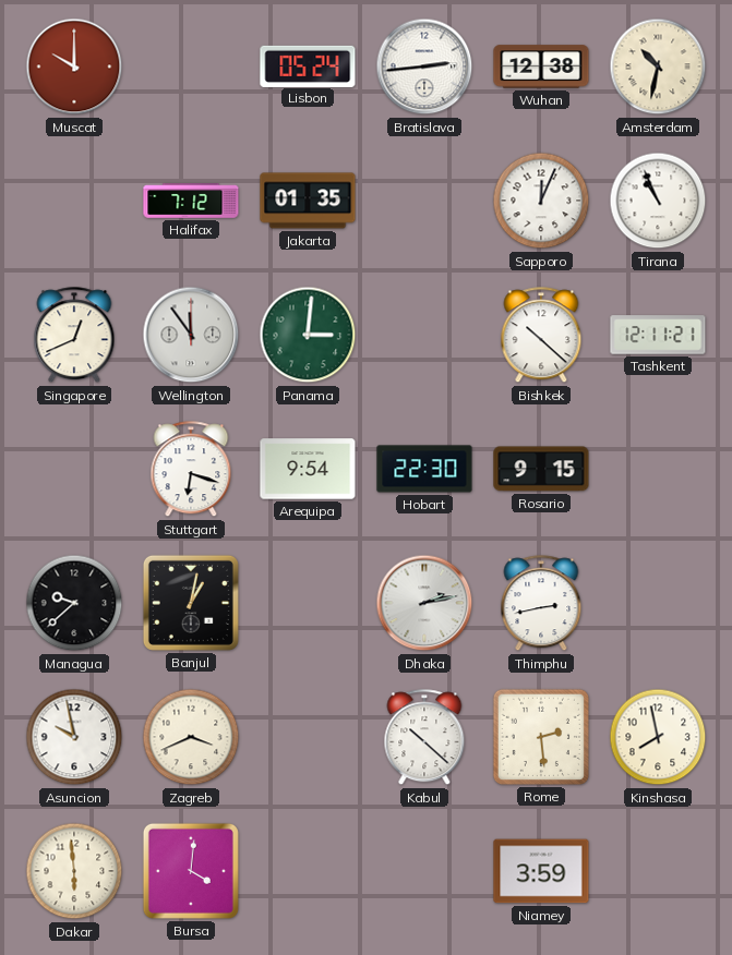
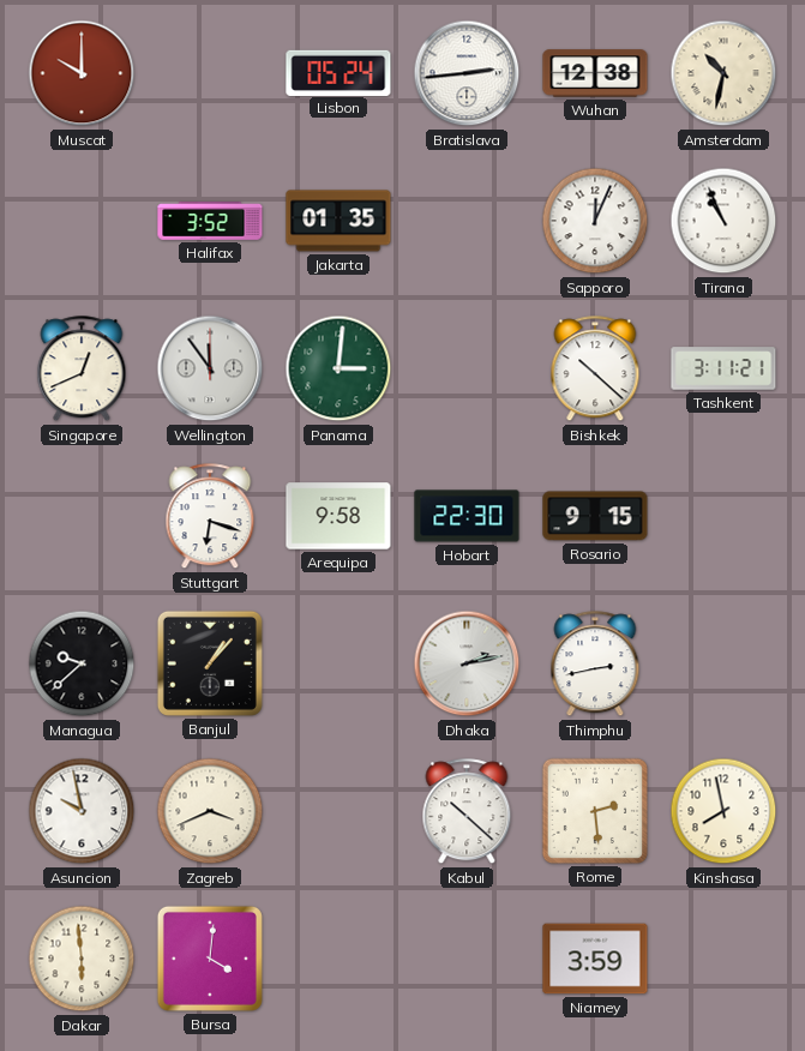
Halifax: 7:12 -> 3:52
Tashkent: 12:11 -> 3:11
Arequipa: 9:54 -> 9:58
Banjul: 1:02 -> 1:07
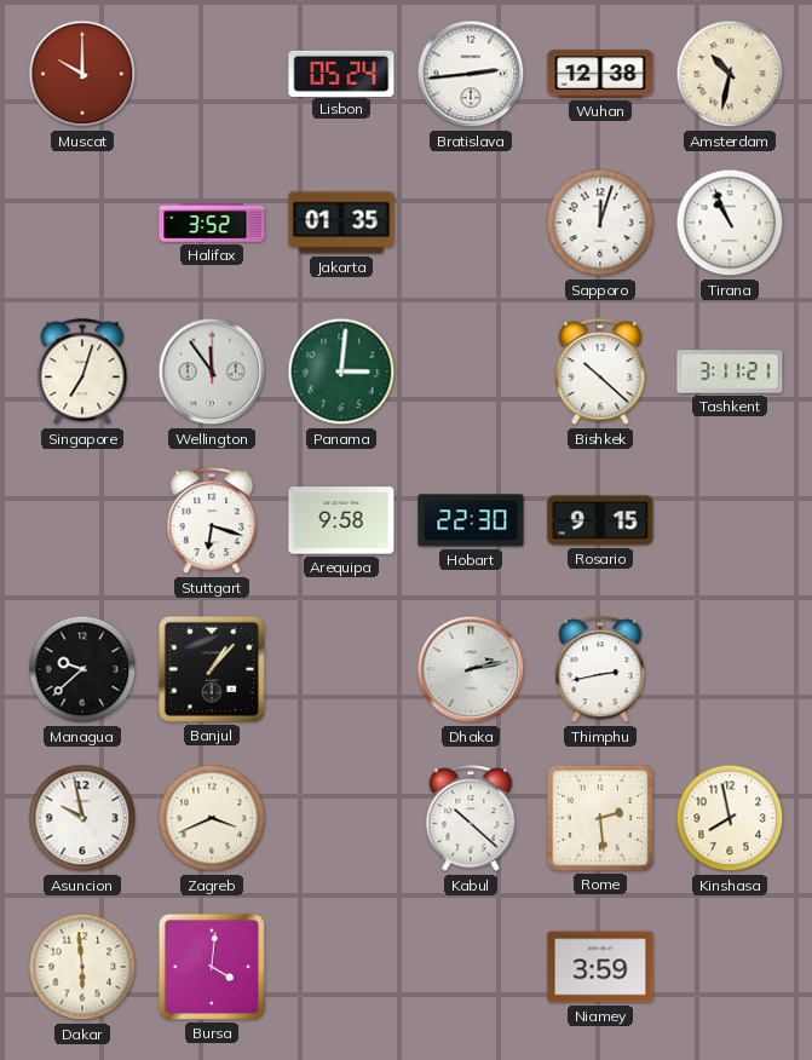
Sapporo: 12:04 -> 12:03
Singapore: 12:41 -> 7:03
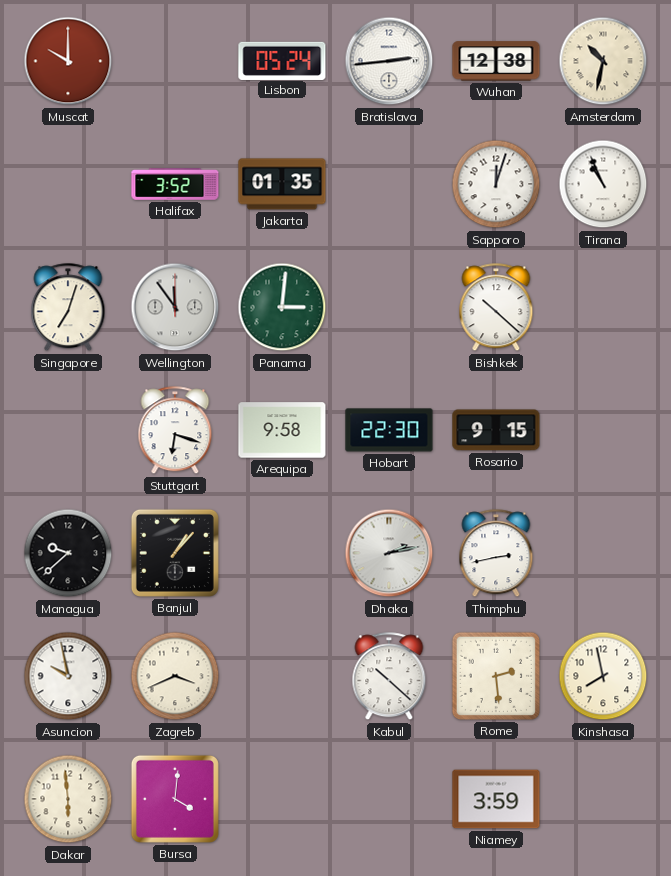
Tashkent: 3:11 -> none
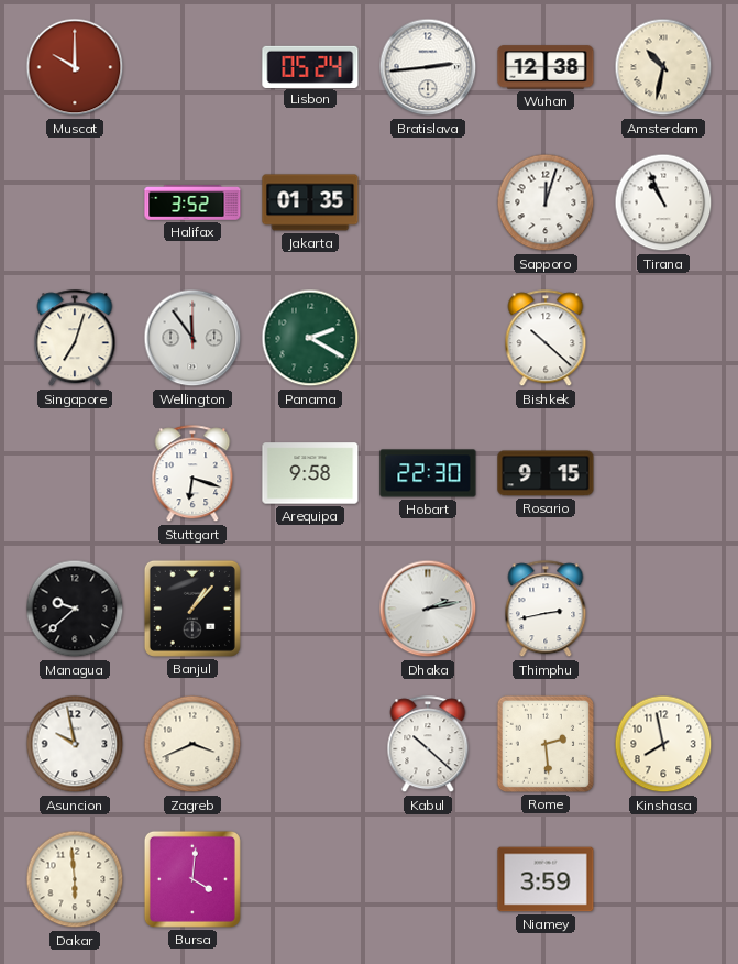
Panama: 3:01 -> 2:20
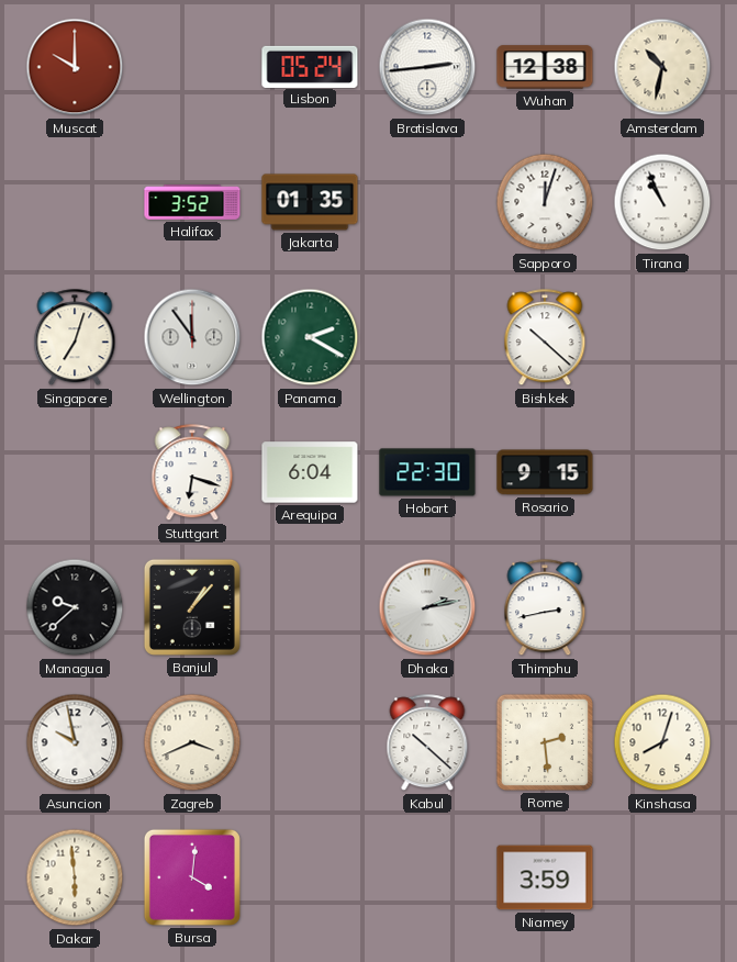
Arequipa: 9:58 -> 6:04
Kinshasa: 7:58 -> 8:03
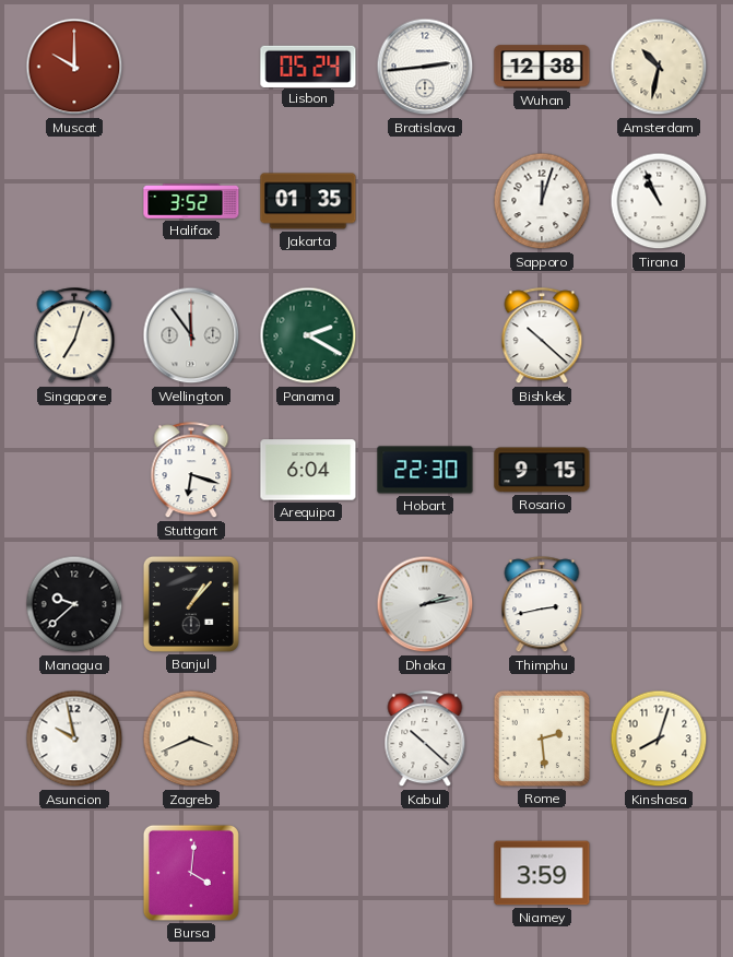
Dakar: 5:59 -> none
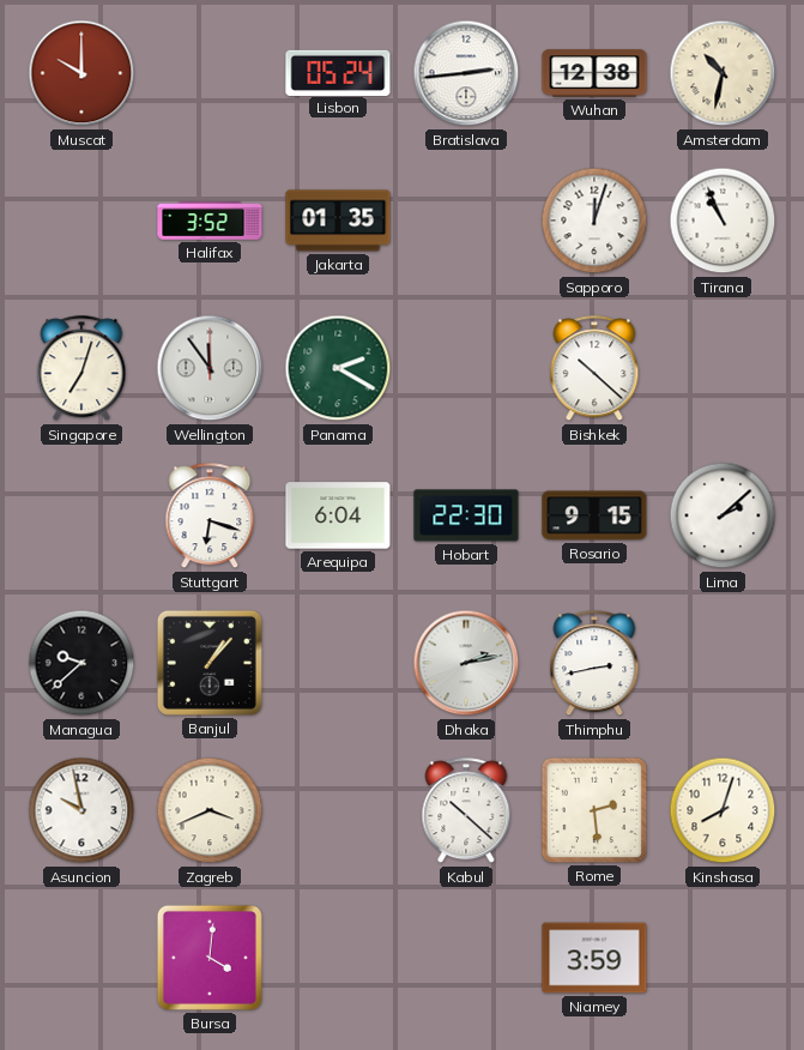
Lima: none -> 2:08
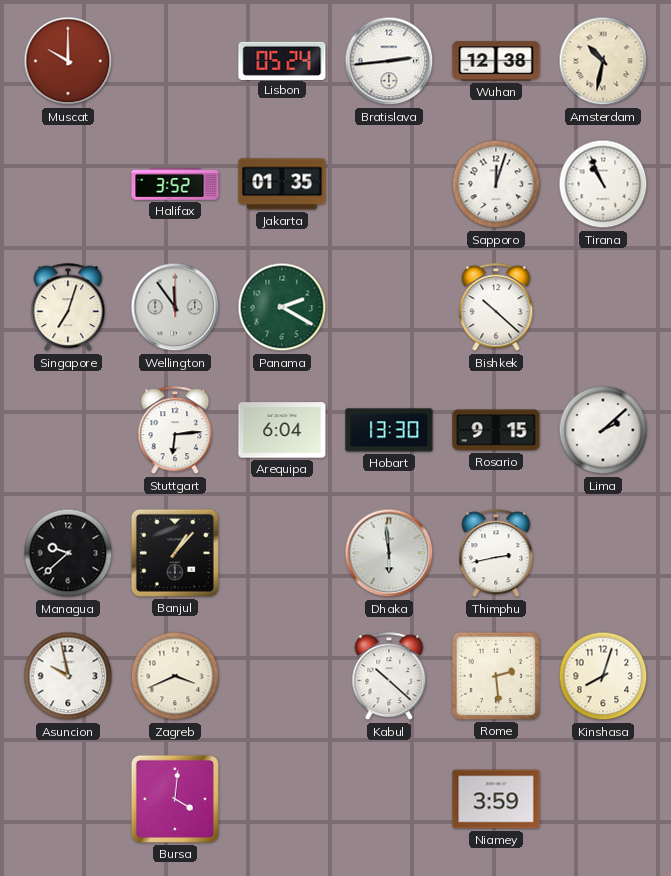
Stuttgart: 6:18 -> 6:14
Hobart: 22:30 -> 13:30
Dhaka: 2:13 -> 5:59
